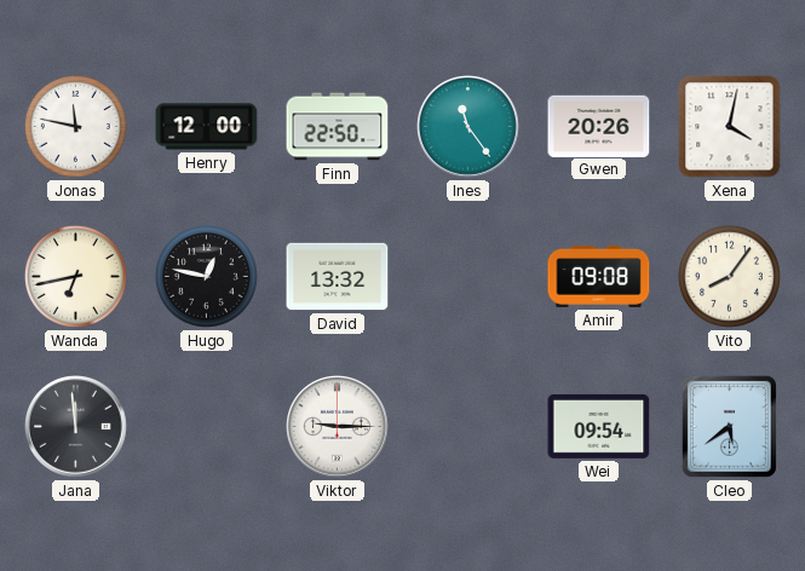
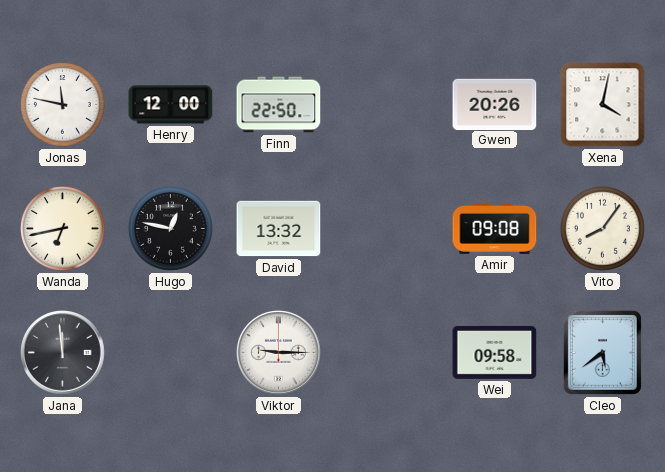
Ines: 11:24 -> none
Wei: 09:54 -> 09:58
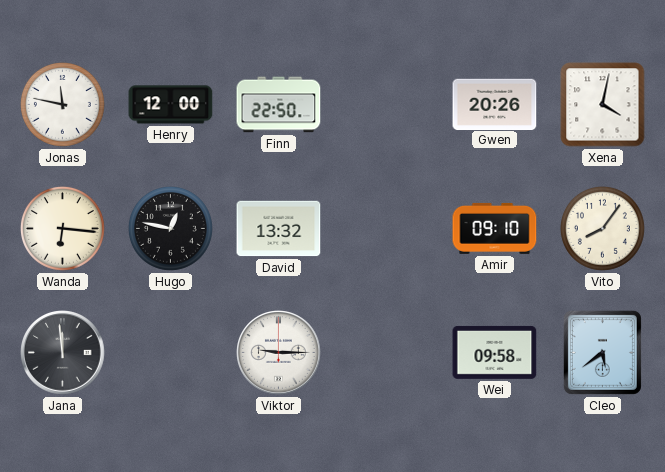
Wanda: 6:43 -> 6:16
Amir: 09:08 -> 09:10
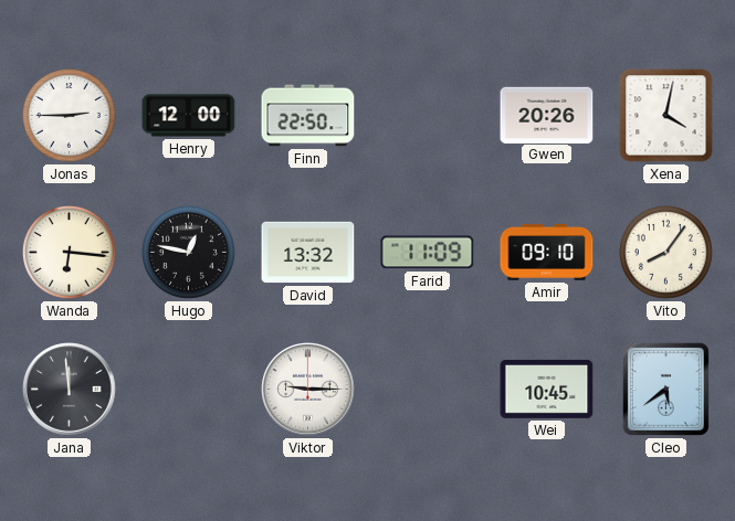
Jonas: 11:47 -> 2:45
Farid: none -> 11:09
Wei: 09:58 -> 10:45
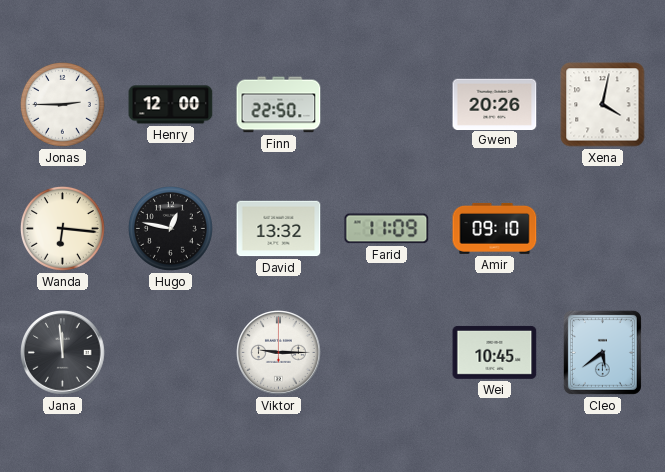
Vito: 8:06 -> none
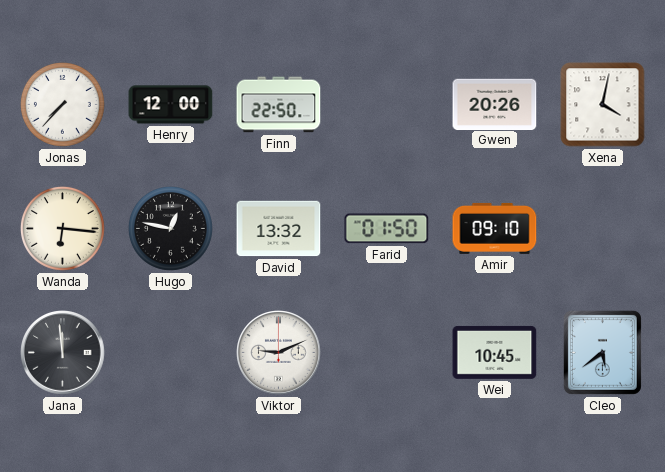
Jonas: 2:45 -> 7:37
Farid: 11:09 -> 01:50
Viktor: 9:15 -> 9:11
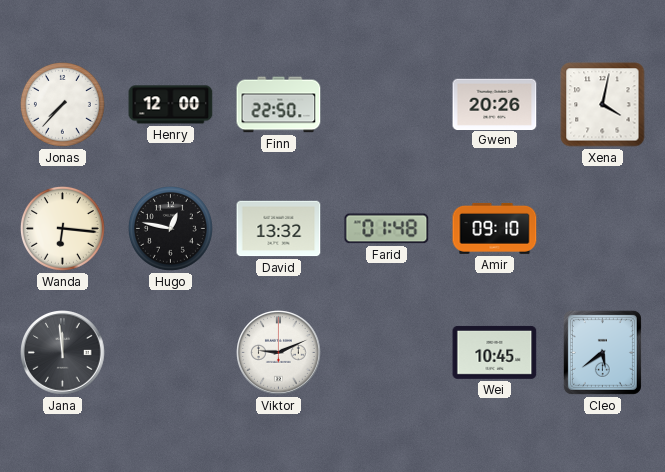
Farid: 01:50 -> 01:48
